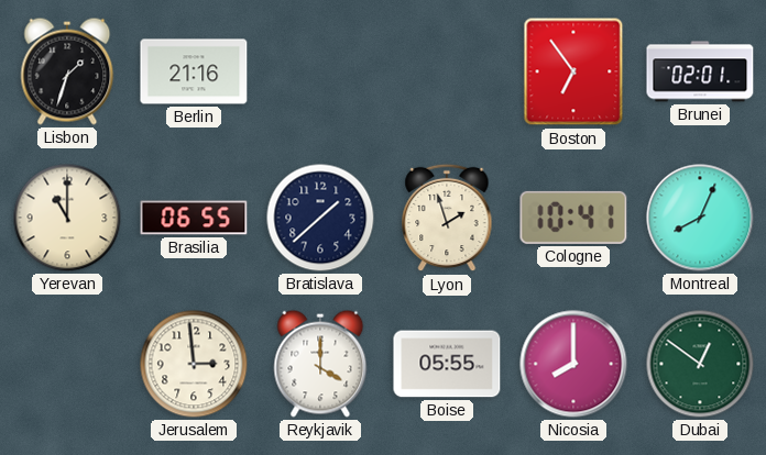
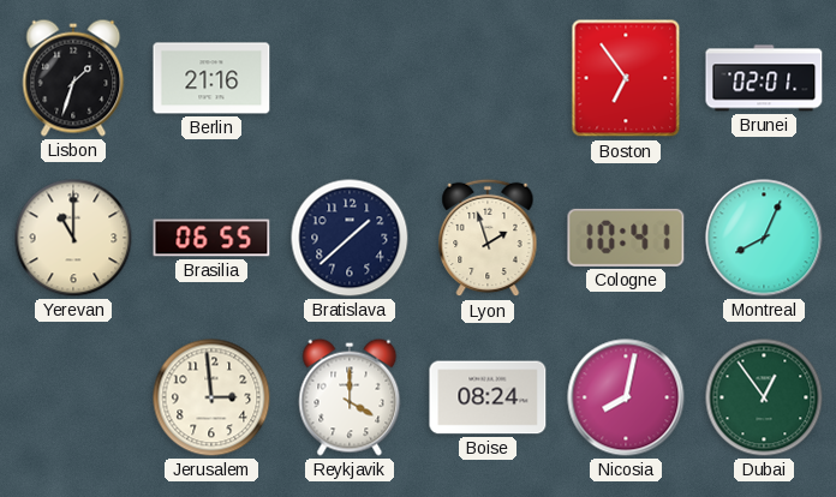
Boise: 05:55 -> 08:24
Nicosia: 8:00 -> 8:02
Dubai: 12:51 -> 12:54
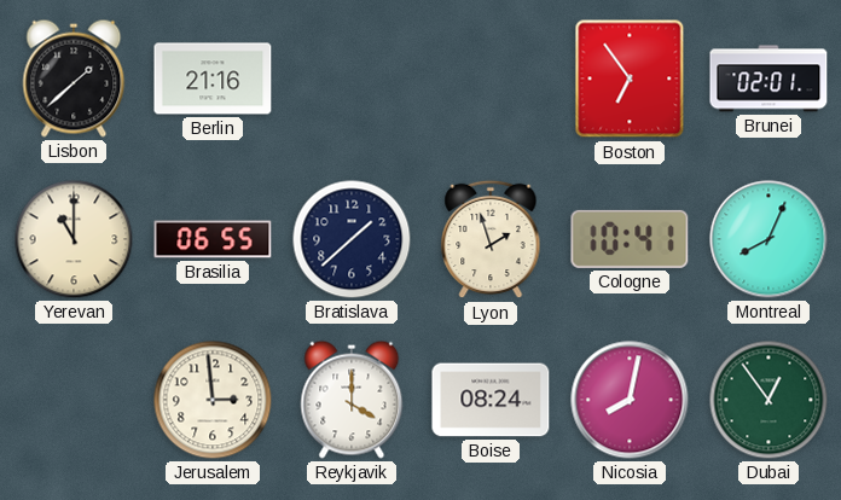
Lisbon: 1:33 -> 1:38
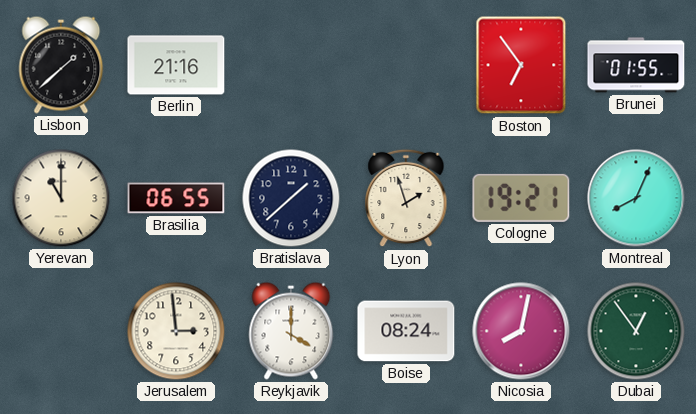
Brunei: 02:01 -> 01:55
Cologne: 10:41 -> 19:21
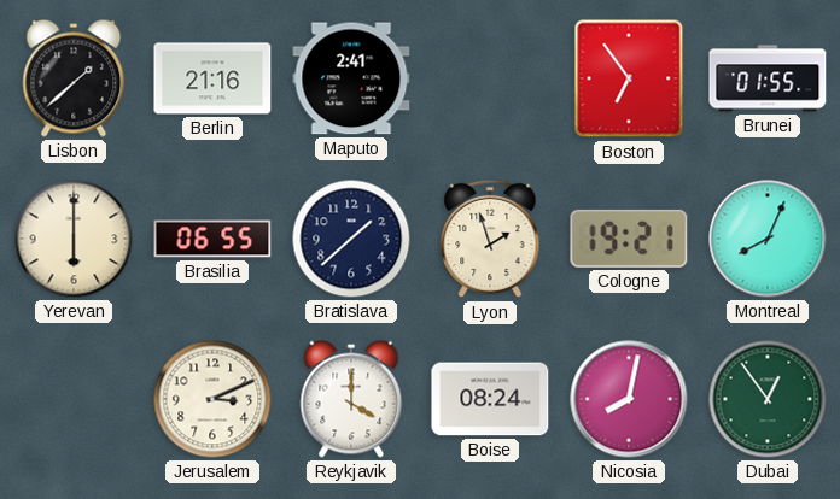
Maputo: none -> 2:41
Yerevan: 11:00 -> 6:00
Jerusalem: 2:59 -> 3:11
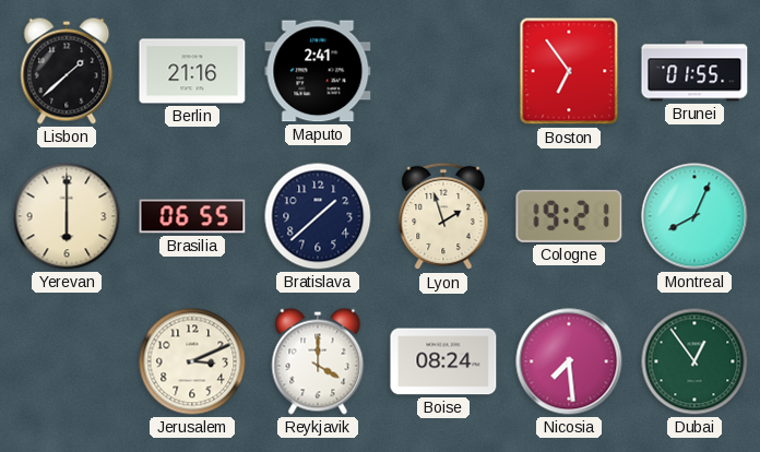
Nicosia: 8:02 -> 7:29
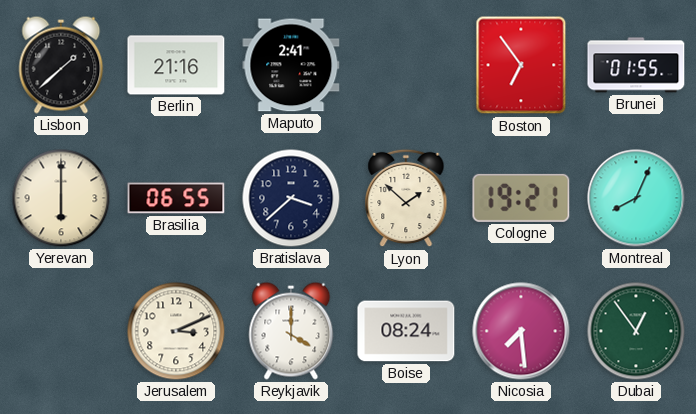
Bratislava: 1:38 -> 3:38
Lyon: 1:57 -> 1:52
